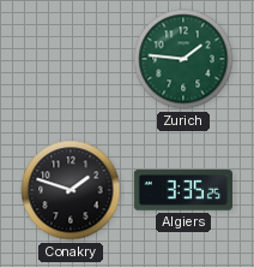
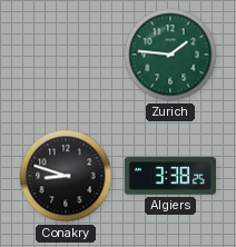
Conakry: 1:48 -> 8:48
Algiers: 3:35 -> 3:38
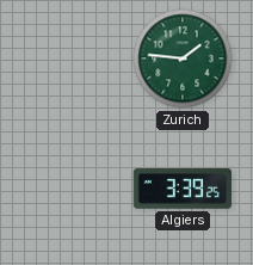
Conakry: 8:48 -> none
Algiers: 3:38 -> 3:39
